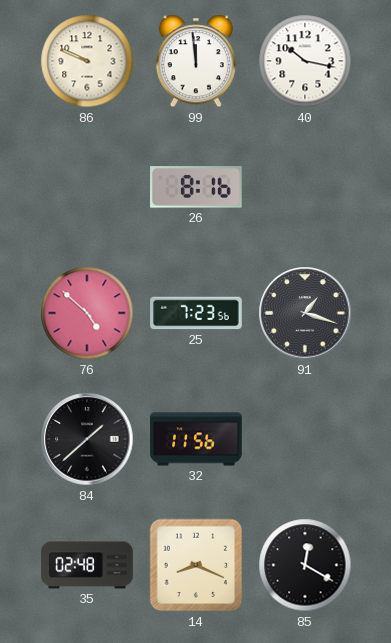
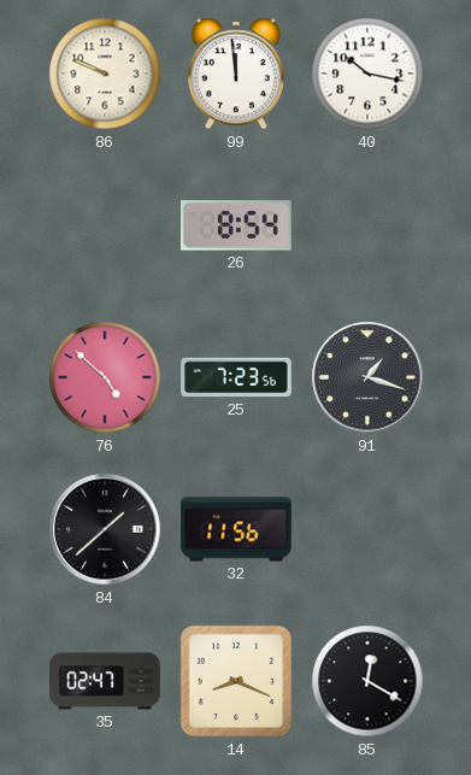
26: 8:16 -> 8:54
35: 02:48 -> 02:47
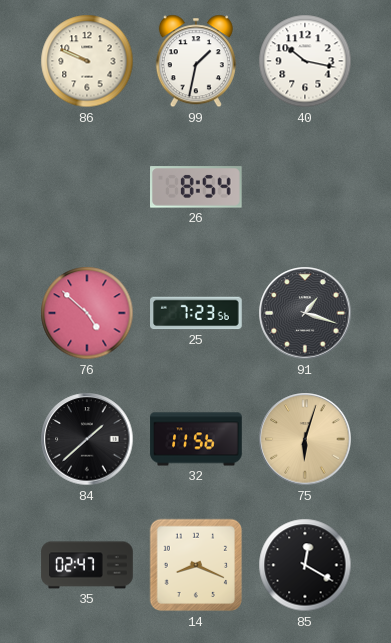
99: 11:59 -> 1:32
75: none -> 6:03
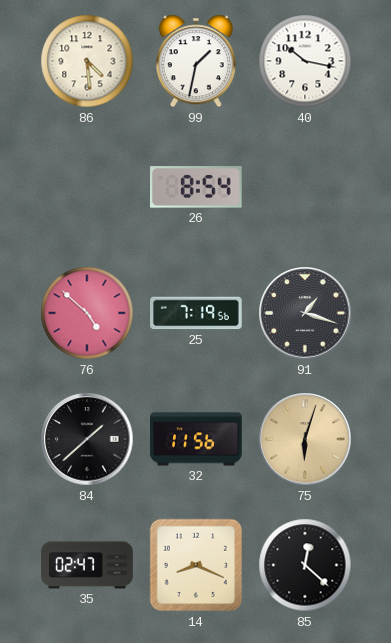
86: 9:49 -> 4:29
25: 7:23 -> 7:19
85: 12:20 -> 12:22
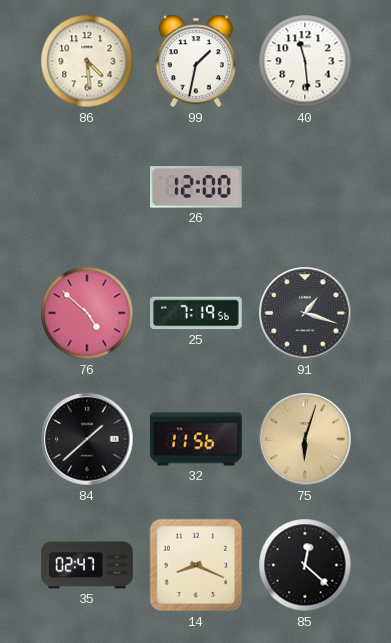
40: 10:17 -> 11:29
26: 8:54 -> 12:00
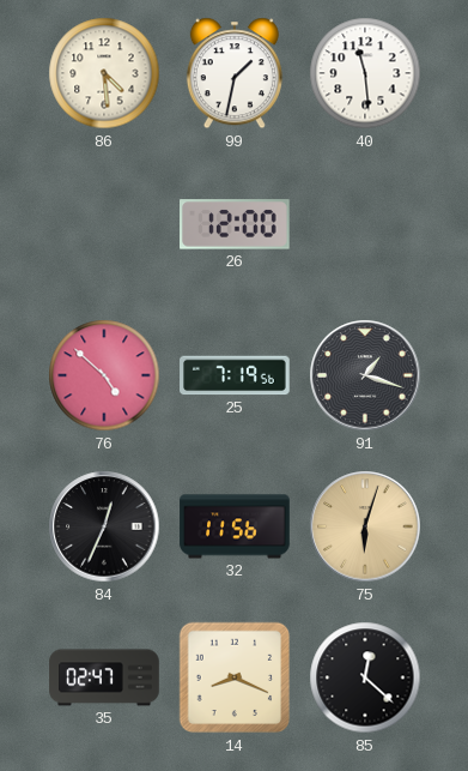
84: 1:38 -> 12:34
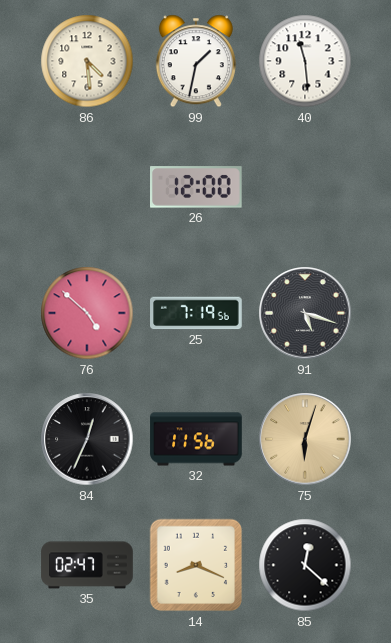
91: 1:18 -> 5:18
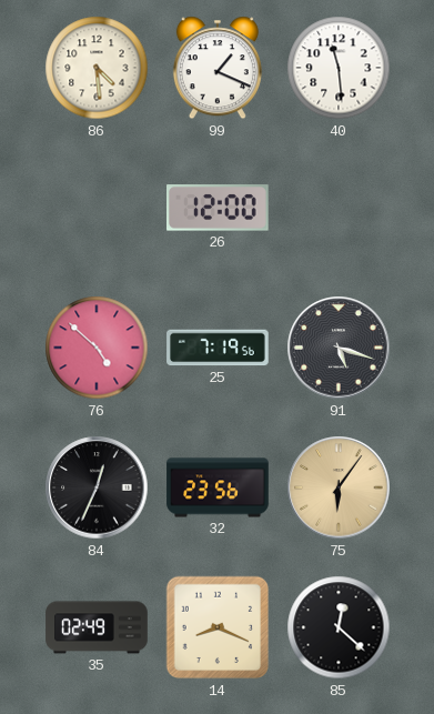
99: 1:32 -> 1:19
32: 11:56 -> 23:56
75: 6:03 -> 6:06
35: 02:47 -> 02:49
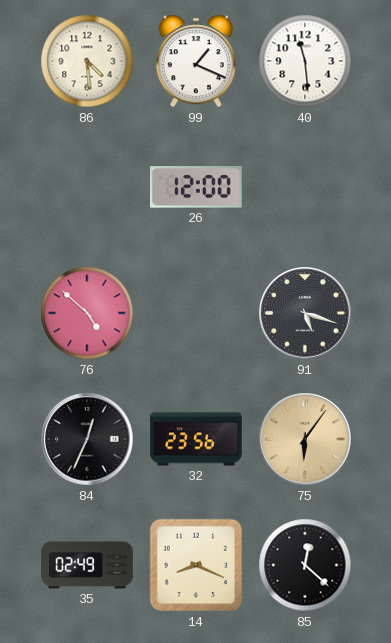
25: 7:19 -> none
